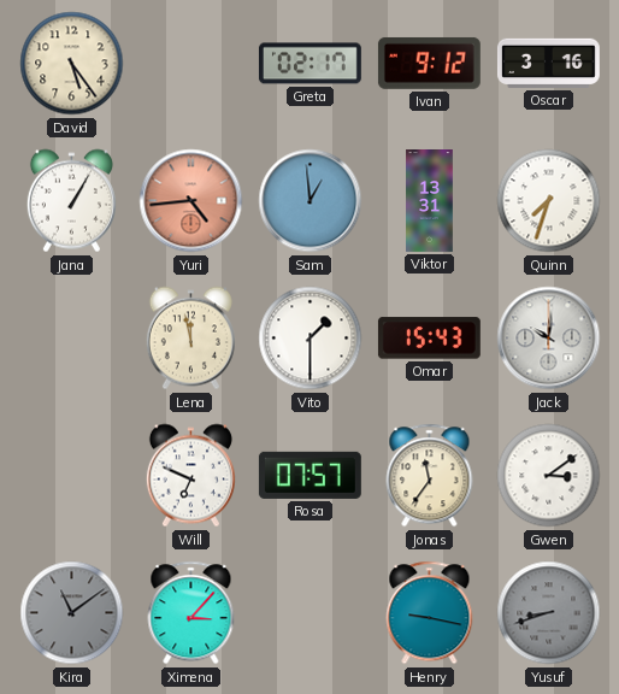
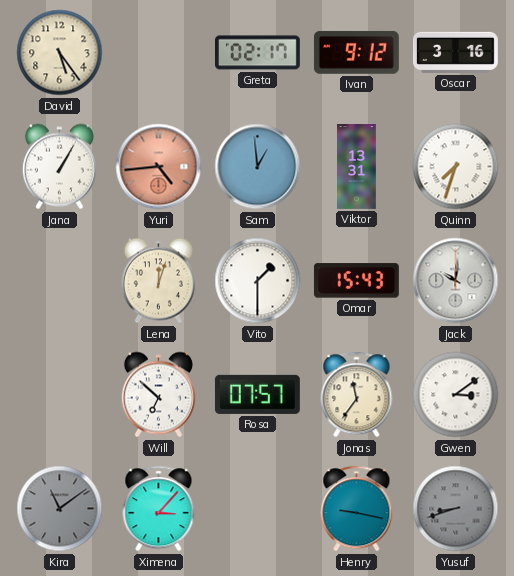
Lena: 11:58 -> 12:03
Will: 6:49 -> 6:52
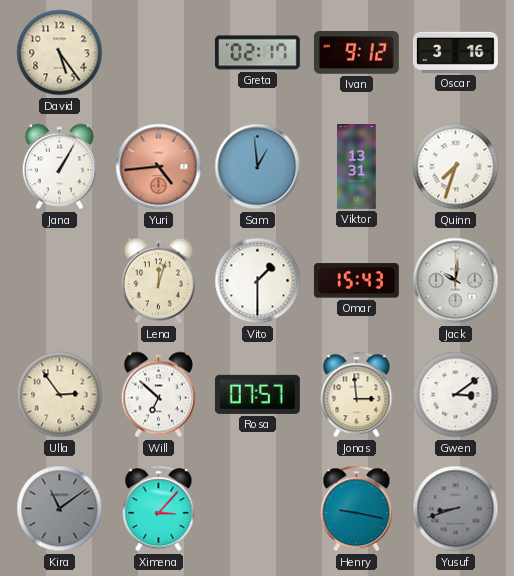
Ulla: none -> 2:54
Jonas: 11:36 -> 2:59
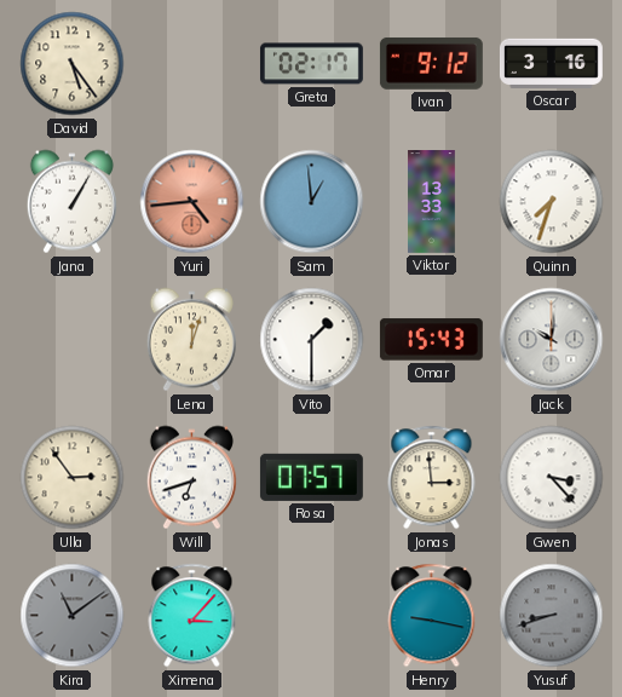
Viktor: 13:31 -> 13:33
Will: 6:52 -> 6:42
Gwen: 3:09 -> 3:23
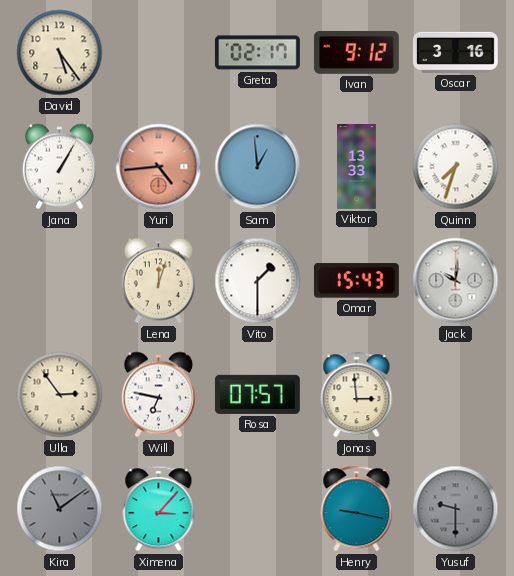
Will: 6:42 -> 6:47
Gwen: 3:23 -> none
Yusuf: 8:42 -> 9:30
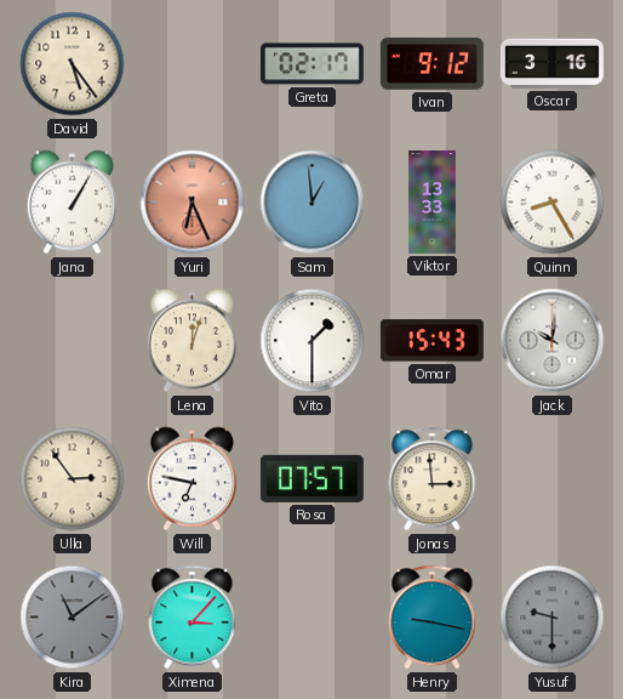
Yuri: 4:44 -> 6:26
Quinn: 7:33 -> 8:25
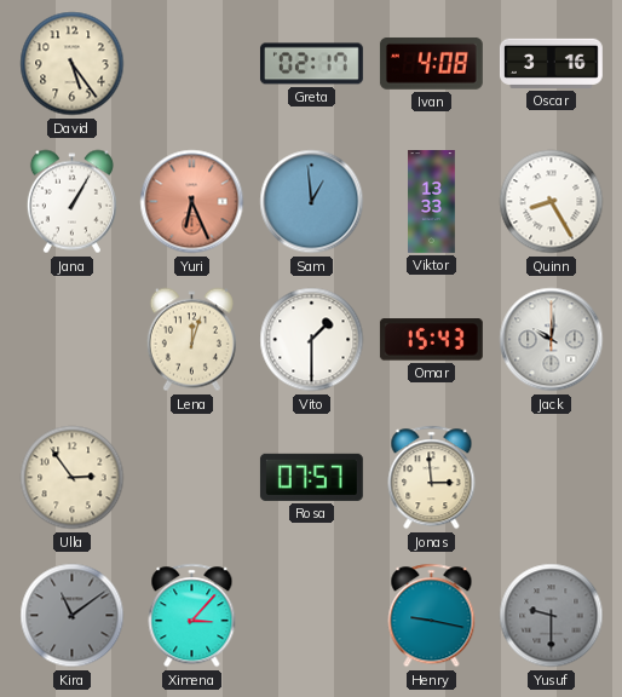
Ivan: 9:12 -> 4:08
Will: 6:47 -> none
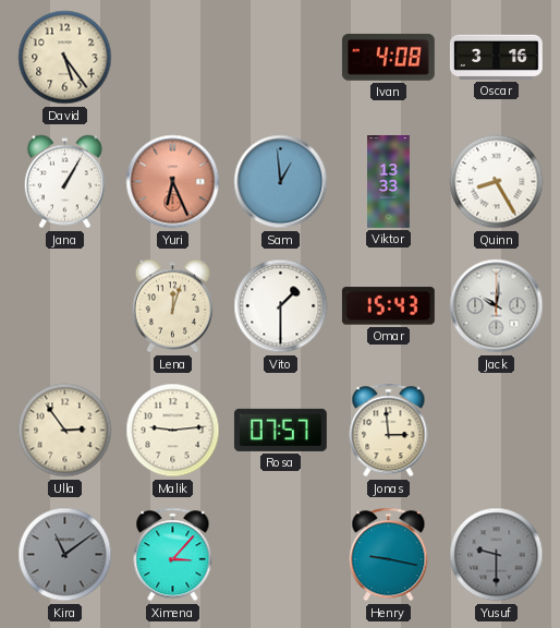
Greta: 02:17 -> none
Malik: none -> 9:14
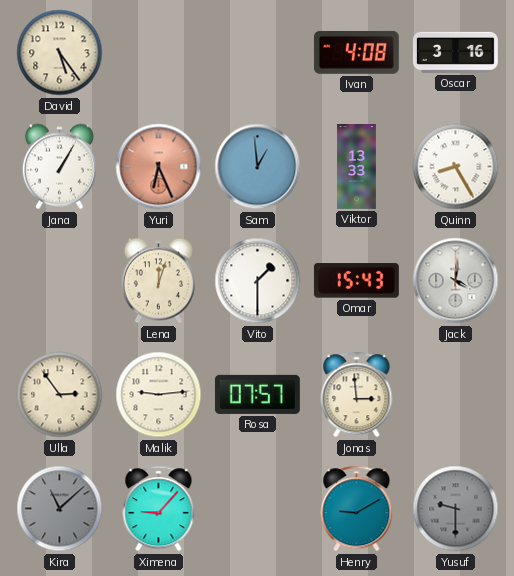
Jack: 10:01 -> 4:01
Kira: 11:09 -> 11:08
Ximena: 3:07 -> 9:07
Henry: 9:17 -> 9:10
